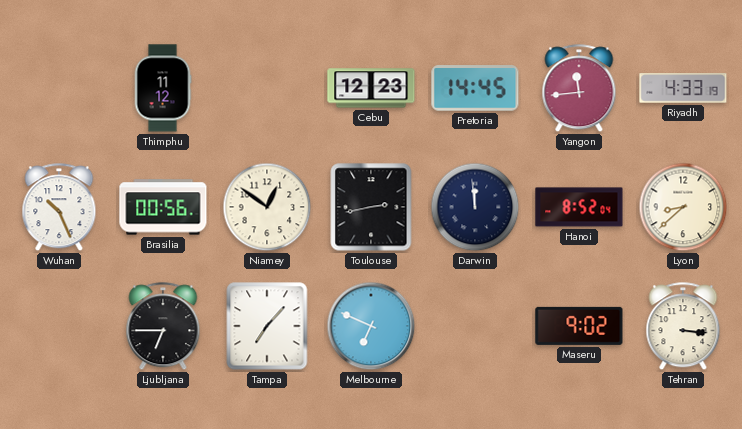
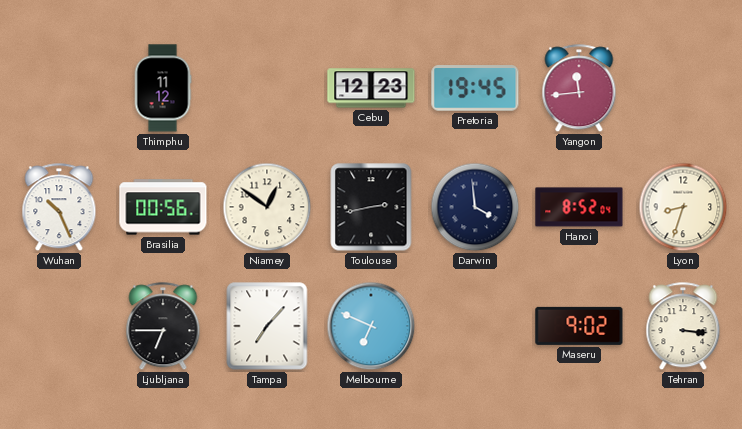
Pretoria: 14:45 -> 19:45
Riyadh: 4:33 -> none
Darwin: 11:59 -> 3:59
Lyon: 8:38 -> 8:33
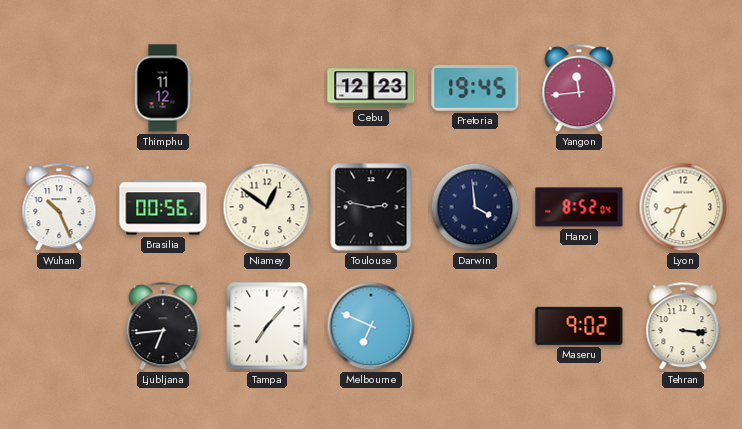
Toulouse: 2:43 -> 2:47
Lyon: 8:33 -> 8:34
Ljubljana: 6:45 -> 6:44
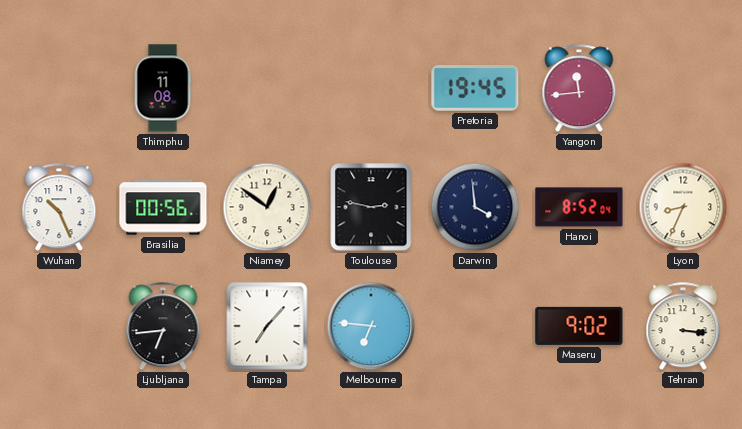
Thimphu: 11:12 -> 11:08
Cebu: 12:23 -> none
Melbourne: 6:49 -> 6:46
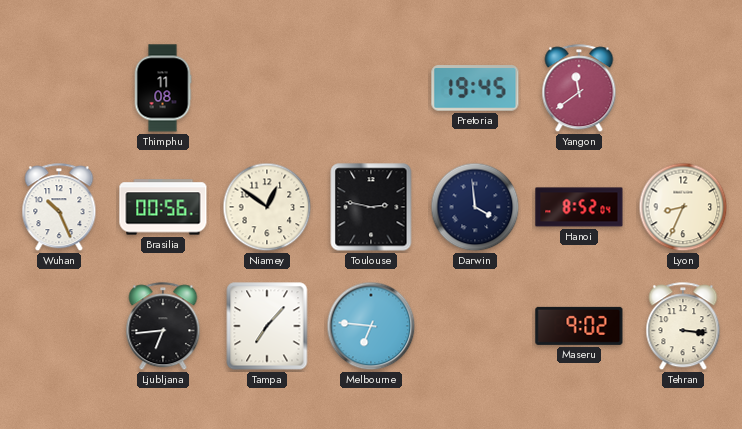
Yangon: 11:44 -> 11:39
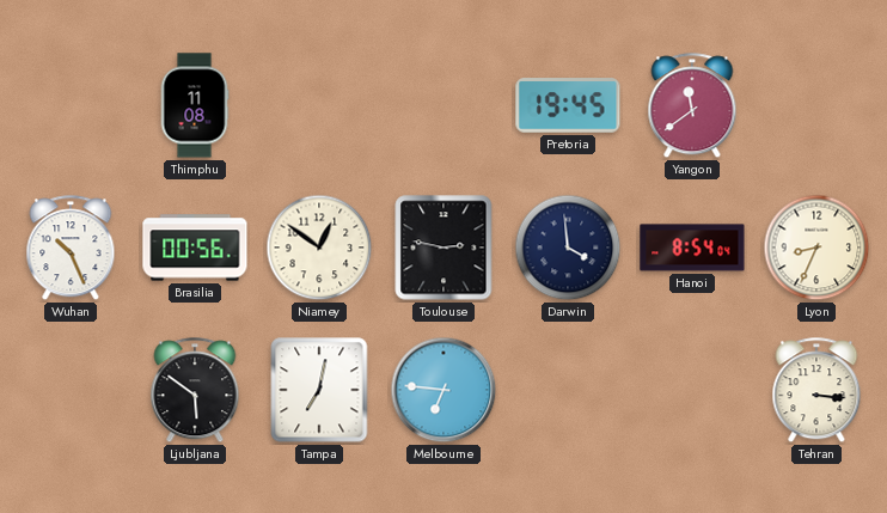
Hanoi: 8:52 -> 8:54
Ljubljana: 6:44 -> 5:51
Tampa: 7:07 -> 7:02
Maseru: 9:02 -> none
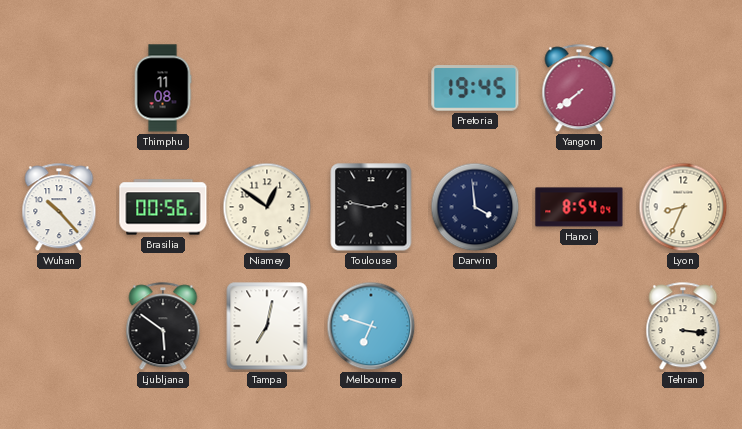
Yangon: 11:39 -> 7:39
Wuhan: 10:26 -> 10:23
Melbourne: 6:46 -> 6:48
